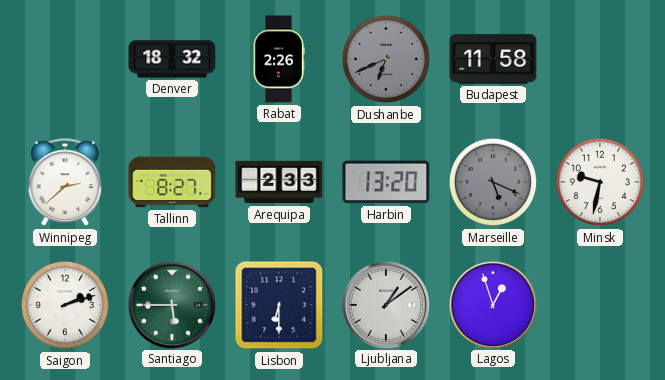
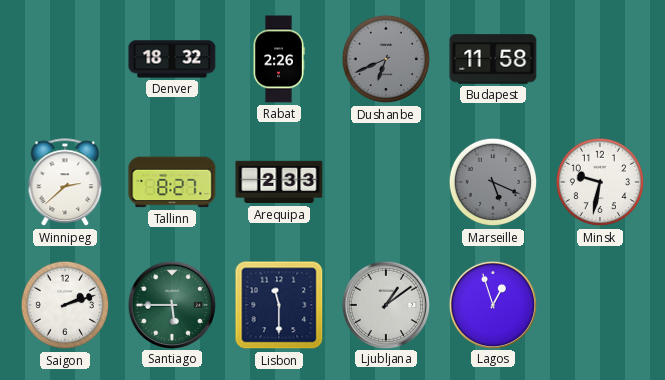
Harbin: 13:20 -> none
Lisbon: 6:30 -> 11:30
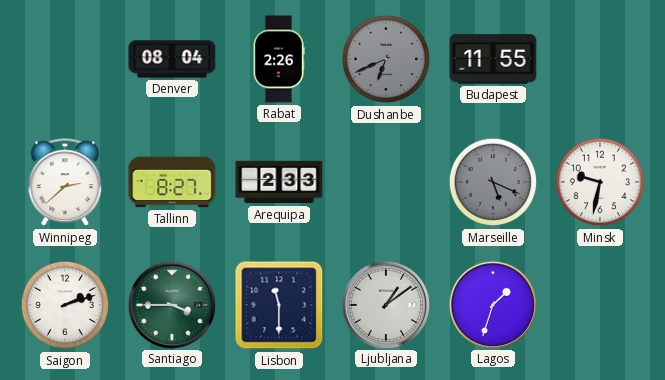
Denver: 18:32 -> 08:04
Budapest: 11:58 -> 11:55
Santiago: 5:45 -> 3:45
Lagos: 12:57 -> 1:33
